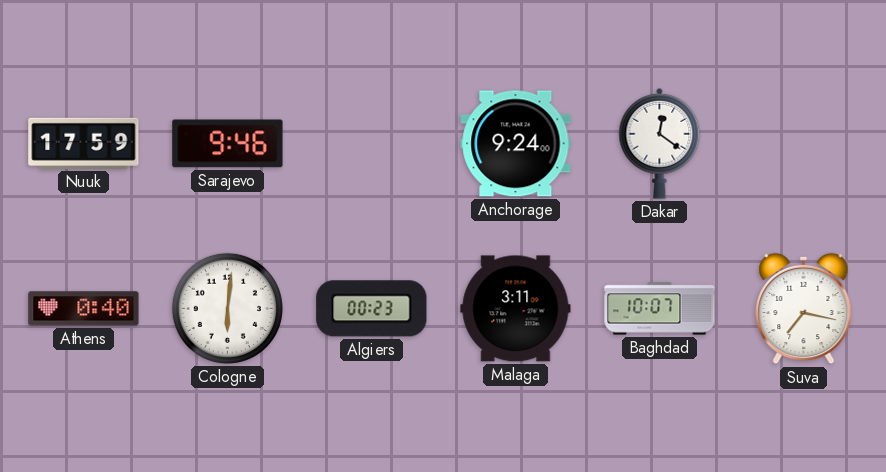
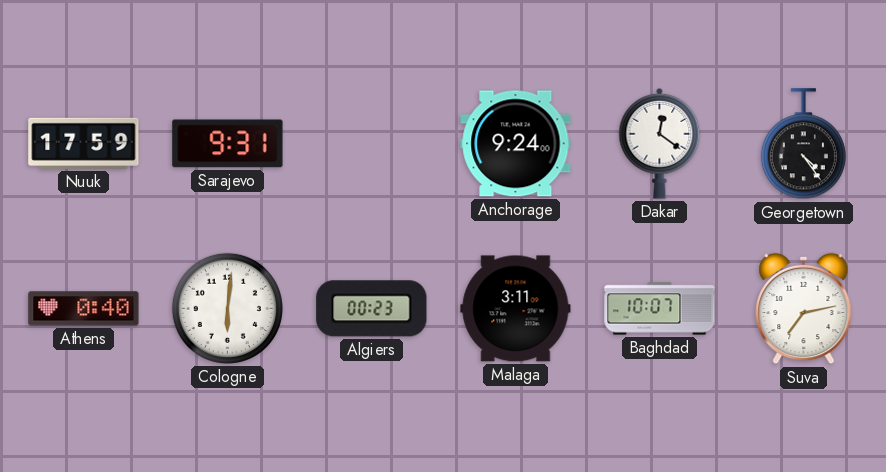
Sarajevo: 9:46 -> 9:31
Georgetown: none -> 4:24
Suva: 7:17 -> 7:13
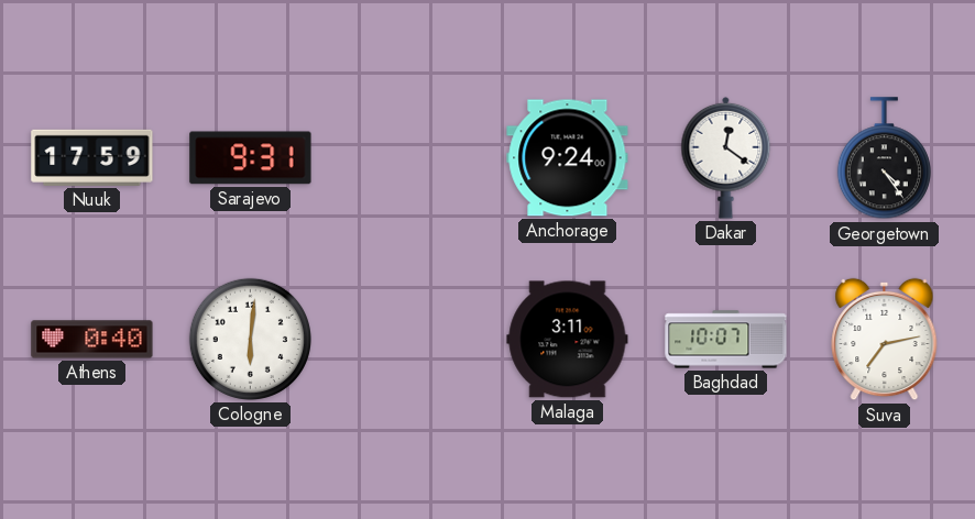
Algiers: 00:23 -> none
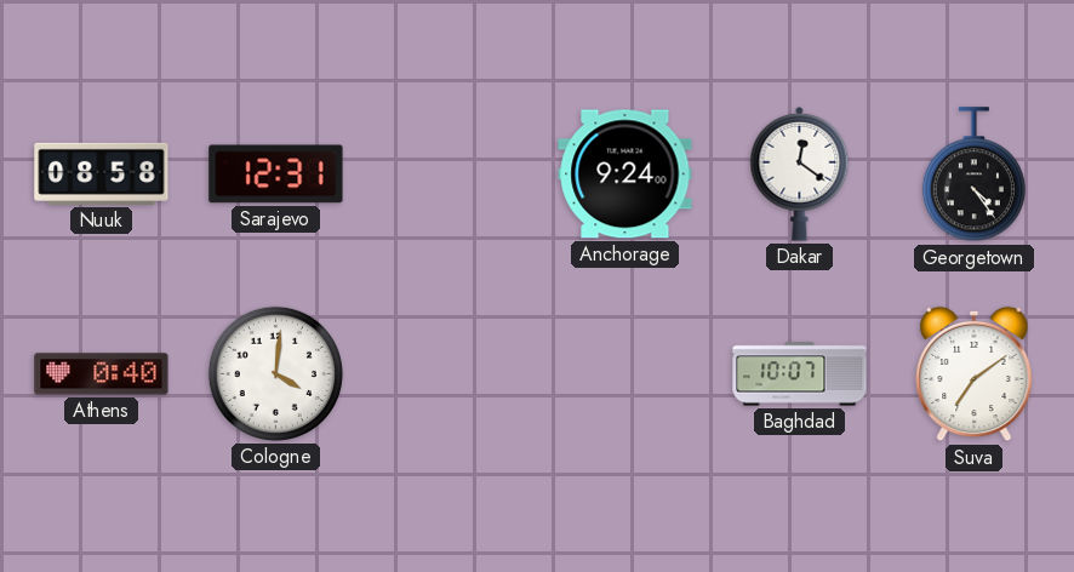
Nuuk: 17:59 -> 08:58
Sarajevo: 9:31 -> 12:31
Cologne: 6:01 -> 4:01
Malaga: 3:11 -> none
Suva: 7:13 -> 7:09
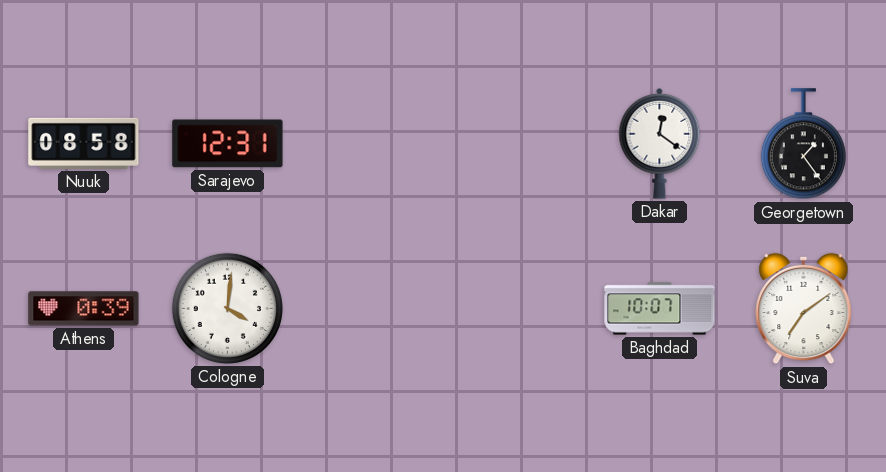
Anchorage: 9:24 -> none
Georgetown: 4:24 -> 1:24
Athens: 0:40 -> 0:39
